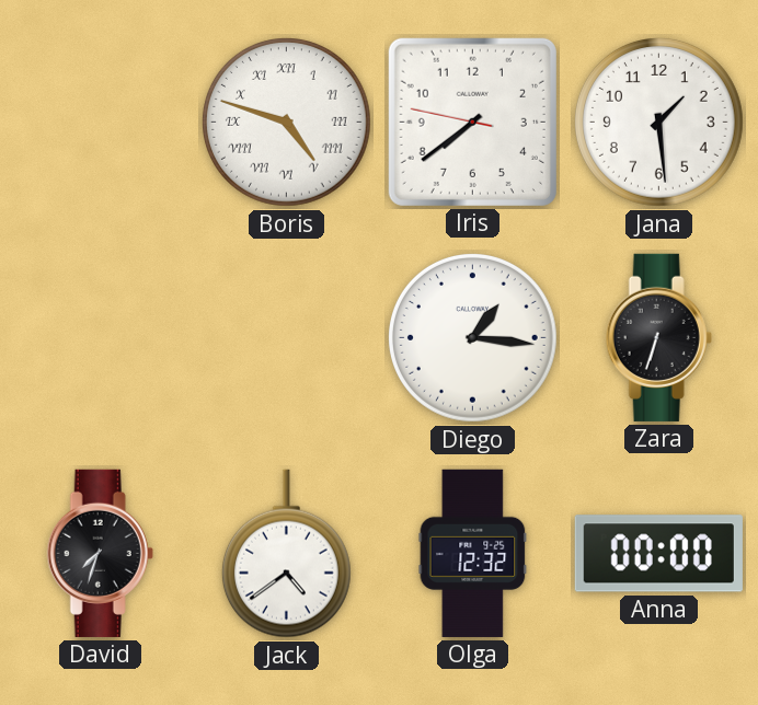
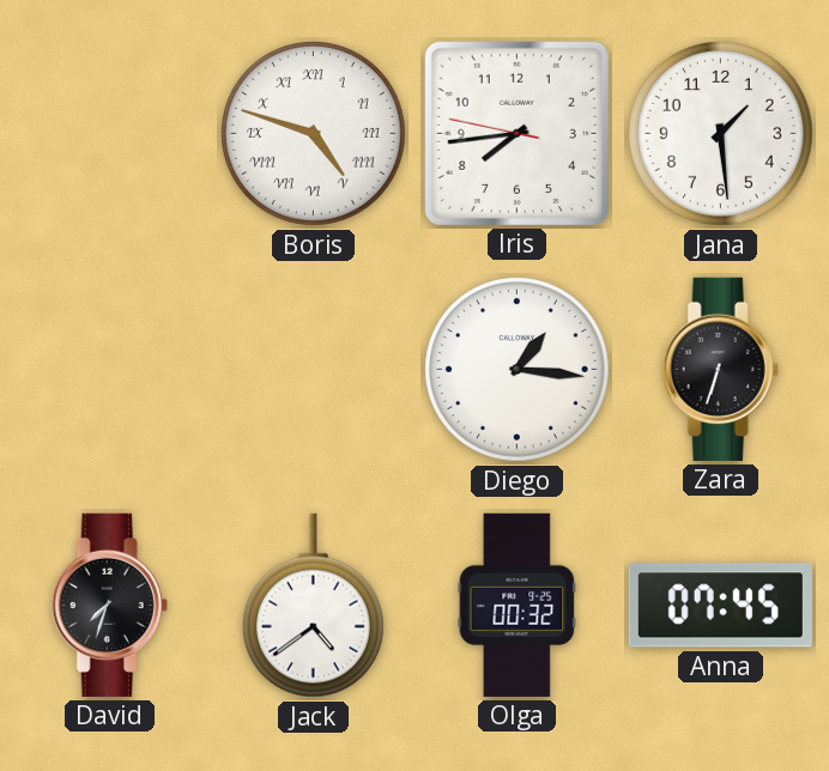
Iris: 7:38 -> 7:43
Olga: 12:32 -> 00:32
Anna: 00:00 -> 07:45
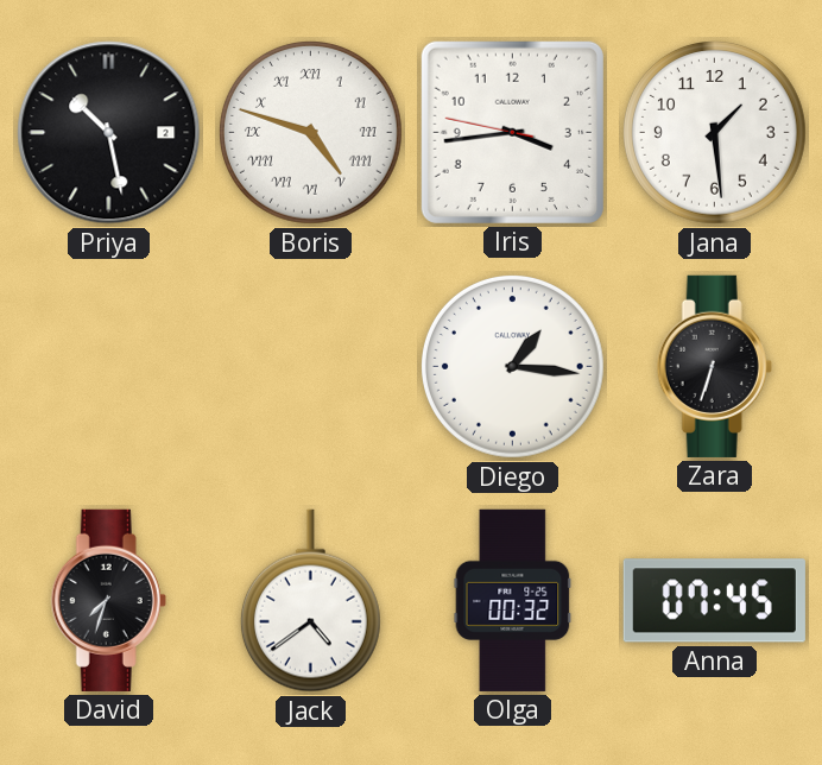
Priya: none -> 10:28
Iris: 7:43 -> 3:43
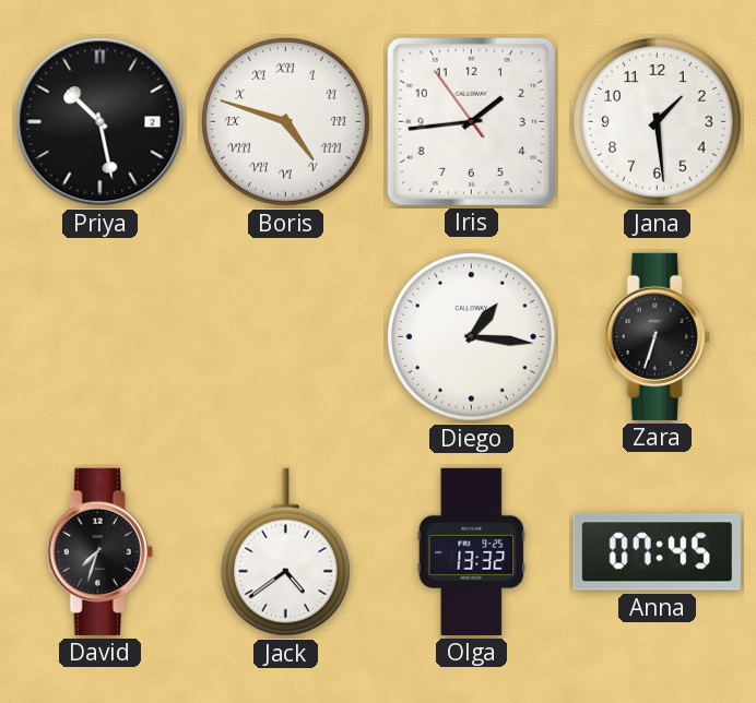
Iris: 3:43 -> 1:43
Olga: 00:32 -> 13:32
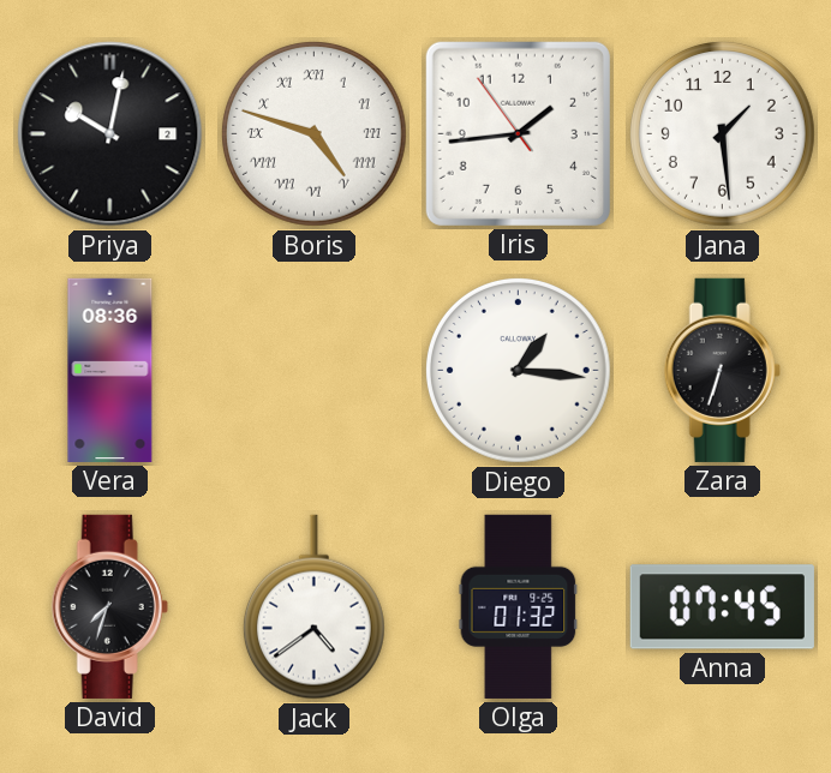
Priya: 10:28 -> 10:02
Vera: none -> 08:36
Olga: 13:32 -> 01:32
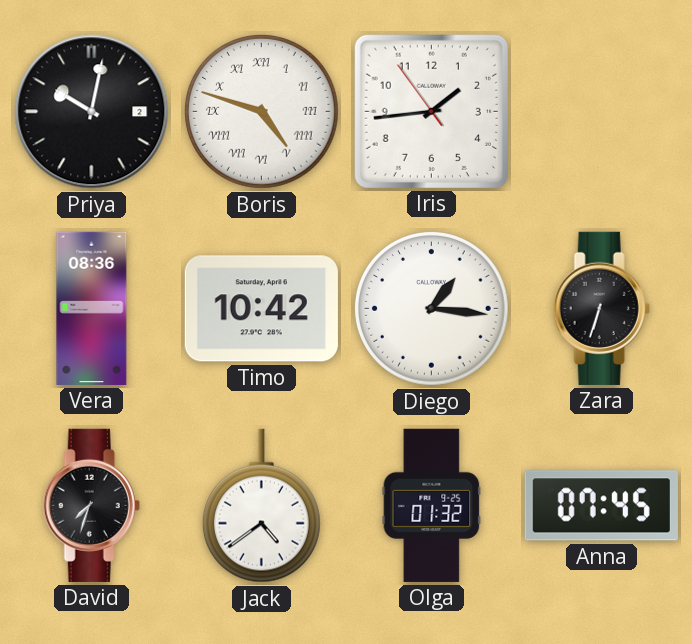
Jana: 1:29 -> none
Timo: none -> 10:42
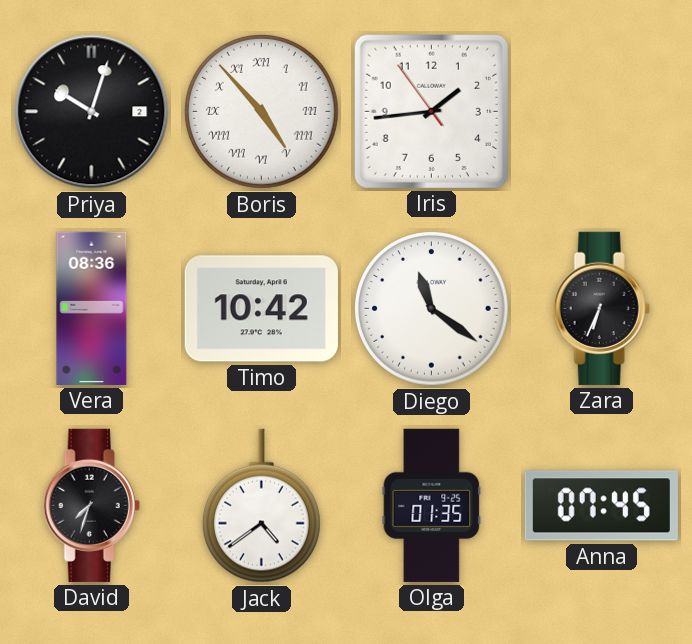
Priya: 10:02 -> 10:03
Boris: 4:48 -> 4:53
Diego: 1:16 -> 11:21
Zara: 6:33 -> 6:34
Olga: 01:32 -> 01:35
